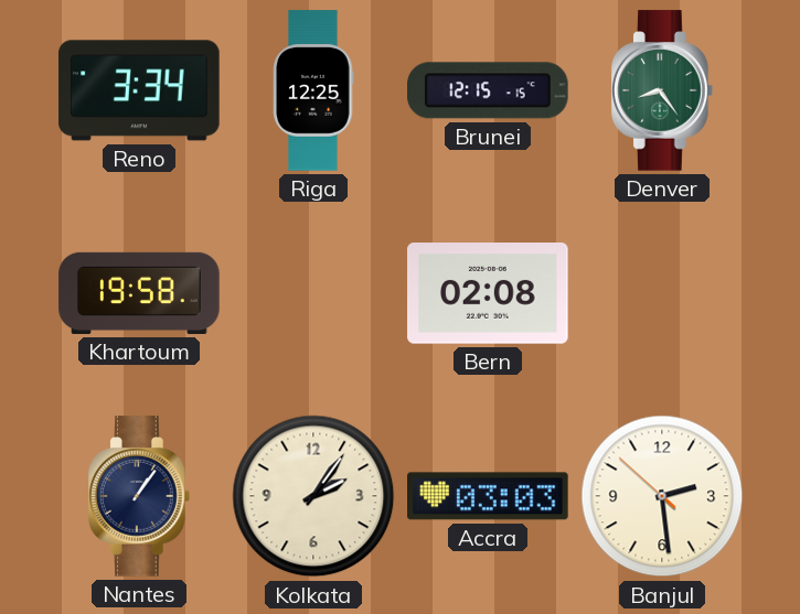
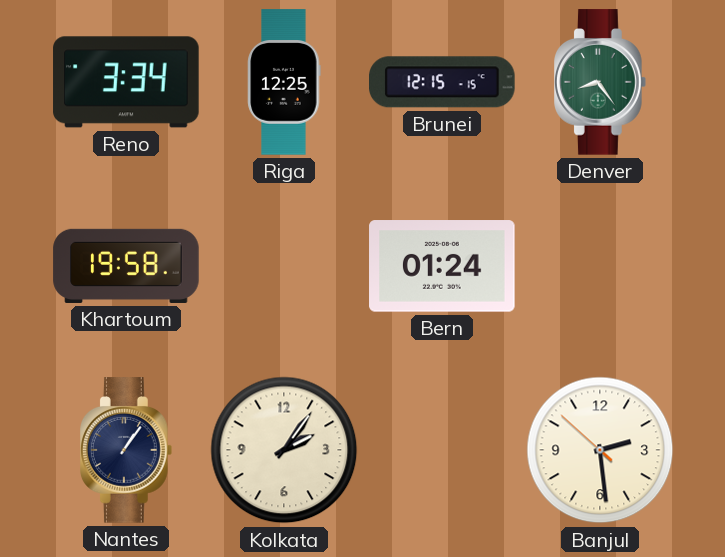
Bern: 02:08 -> 01:24
Accra: 03:03 -> none
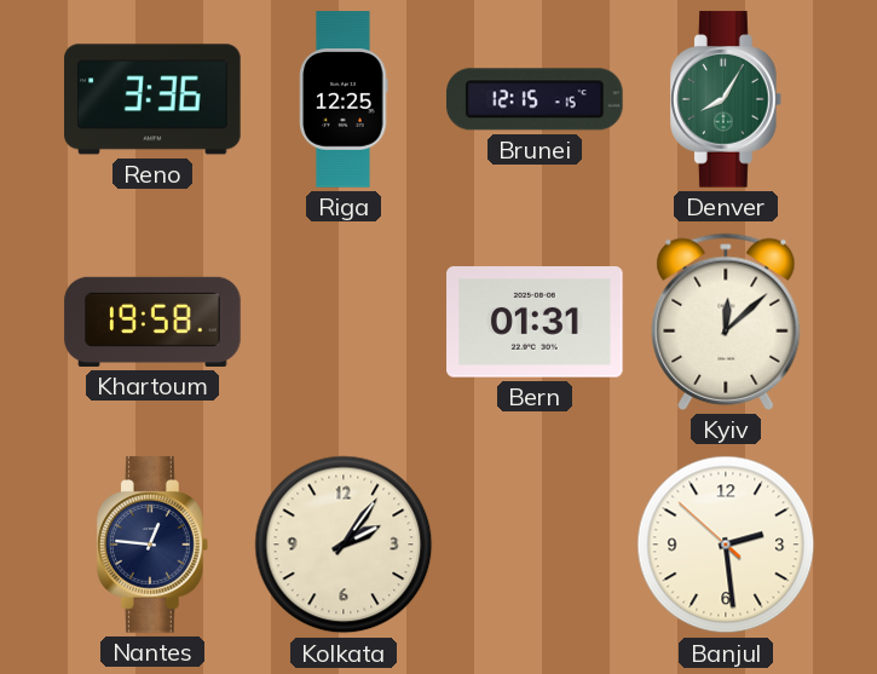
Reno: 3:34 -> 3:36
Denver: 8:24 -> 8:05
Bern: 01:24 -> 01:31
Kyiv: none -> 12:08
Nantes: 1:06 -> 12:46
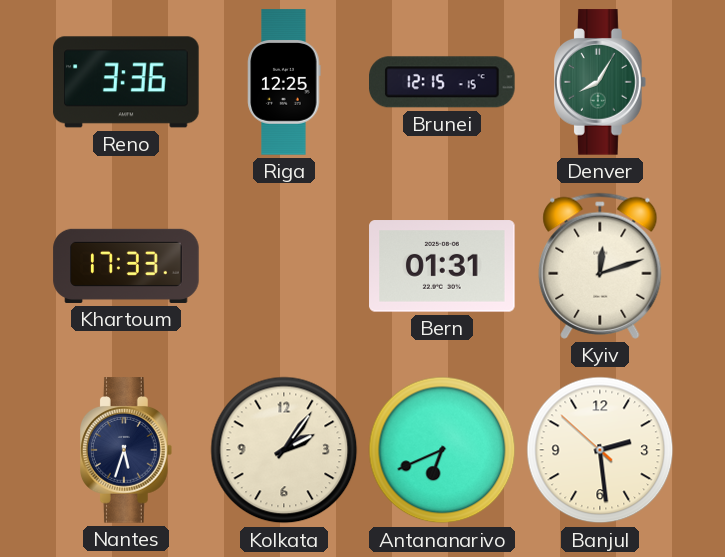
Khartoum: 19:58 -> 17:33
Kyiv: 12:08 -> 12:12
Nantes: 12:46 -> 5:33
Antananarivo: none -> 6:41
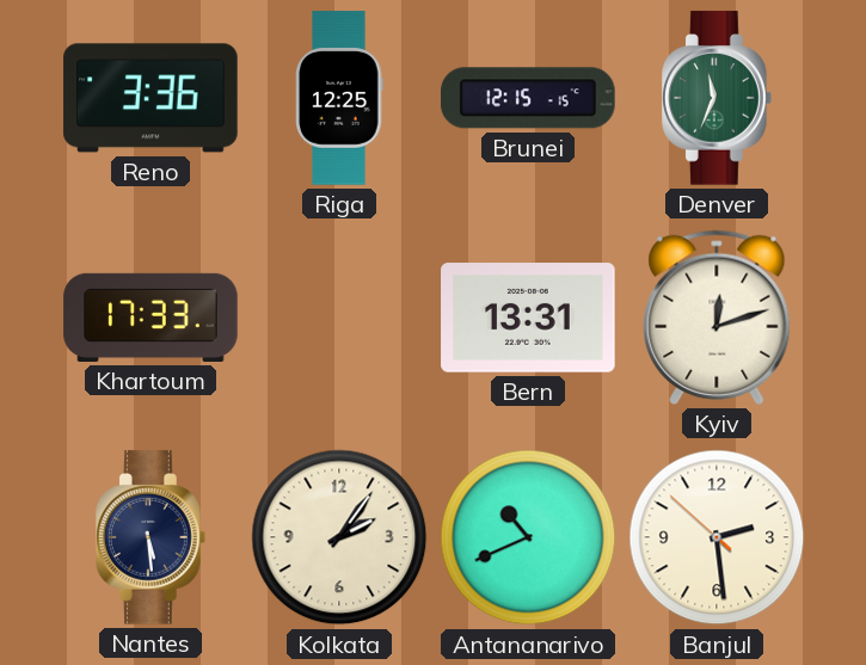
Denver: 8:05 -> 11:34
Bern: 01:31 -> 13:31
Nantes: 5:33 -> 5:29
Antananarivo: 6:41 -> 10:41
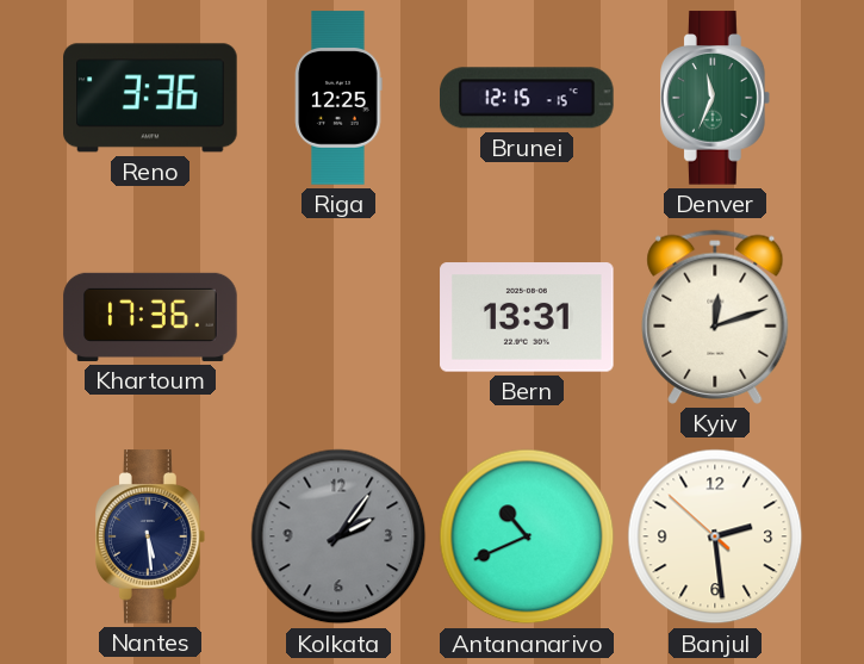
Khartoum: 17:33 -> 17:36
Kolkata dial: cream -> grey
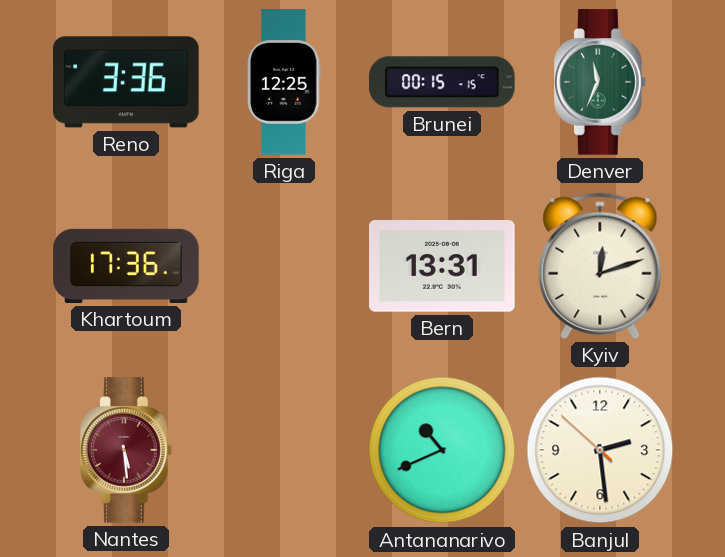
Brunei: 12:15 -> 00:15
Nantes dial: navy -> burgundy
Kolkata: 2:06 -> none
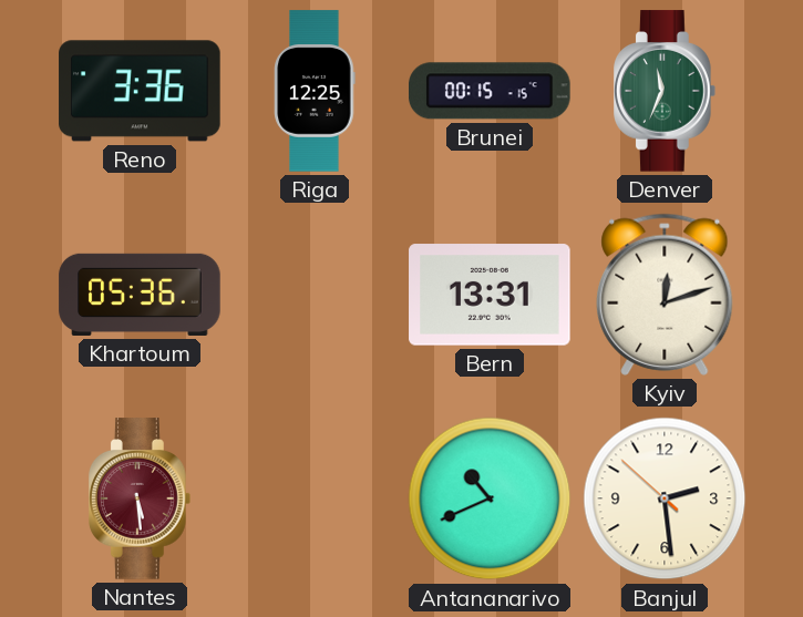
Khartoum: 17:36 -> 05:36
